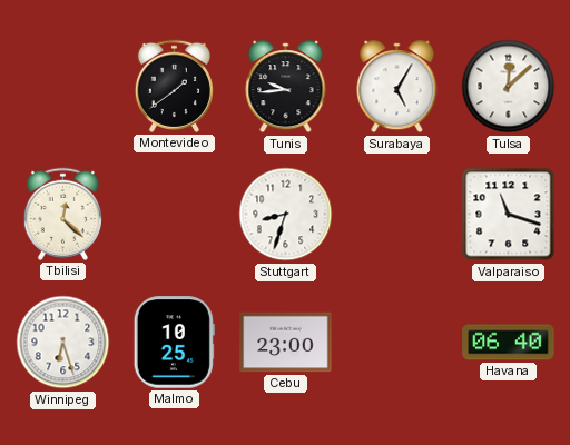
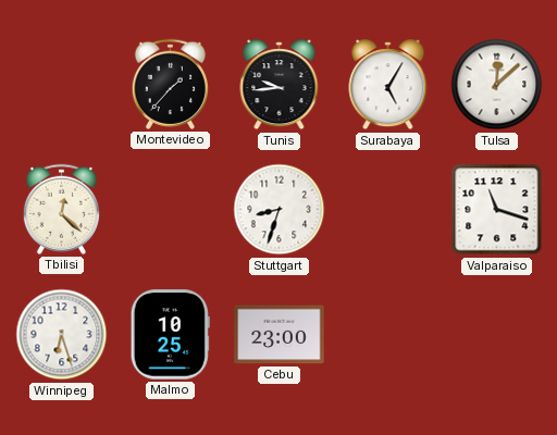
Montevideo: 1:39 -> 1:37
Havana: 06:40 -> none
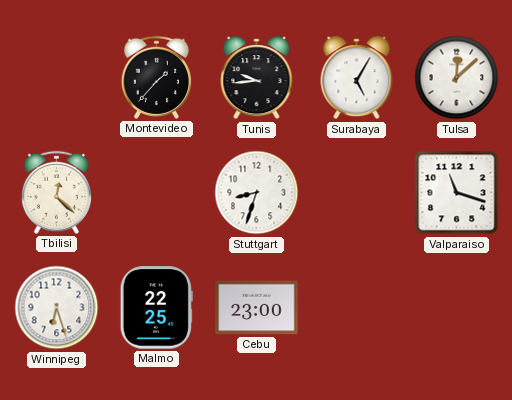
Malmo: 10:25 -> 22:25
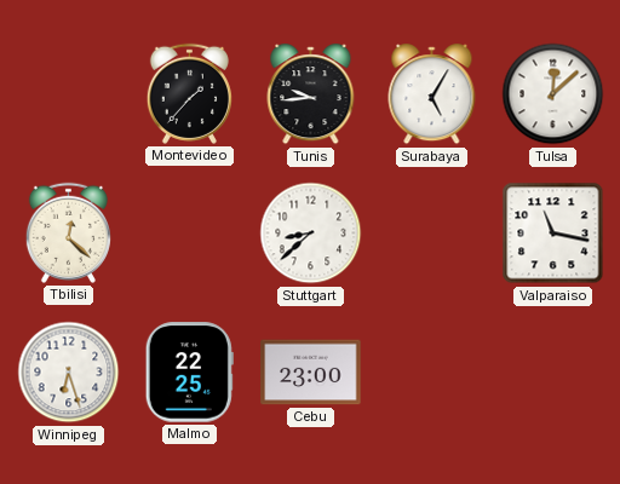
Stuttgart: 8:33 -> 8:38
Valparaiso: 11:18 -> 11:17
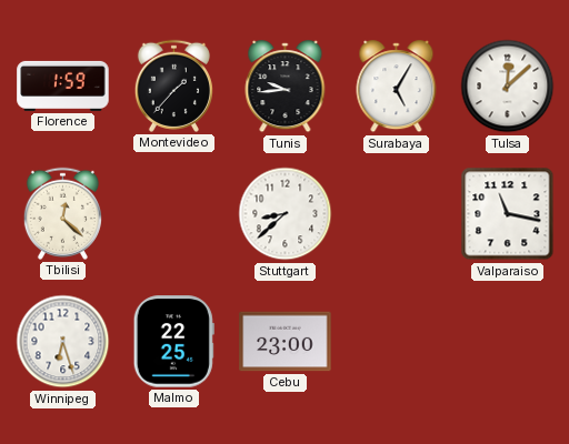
Florence: none -> 1:59
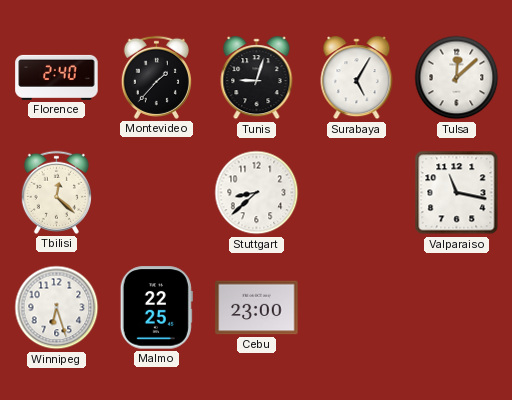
Florence: 1:59 -> 2:40
Tunis: 9:44 -> 9:03
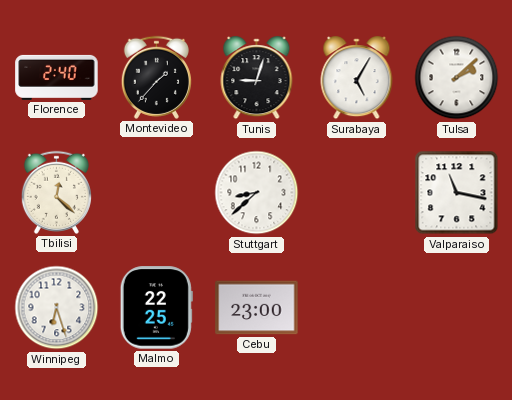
Tulsa: 12:08 -> 2:08
